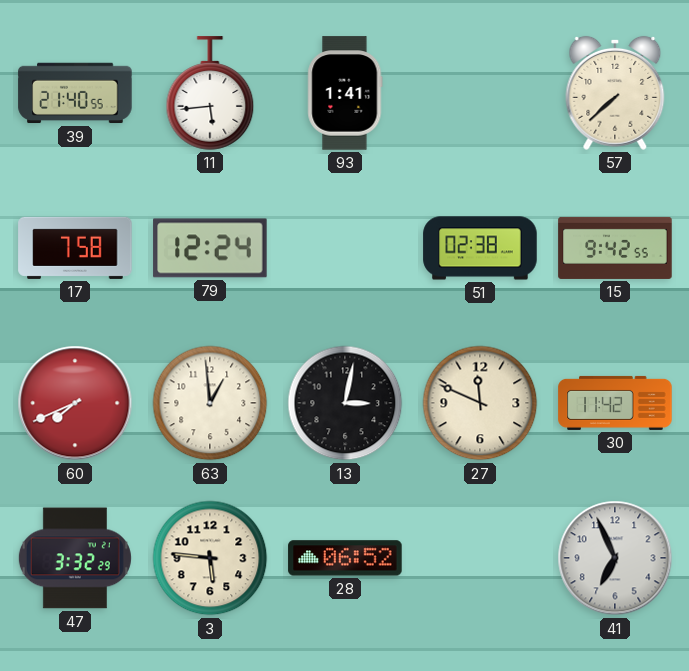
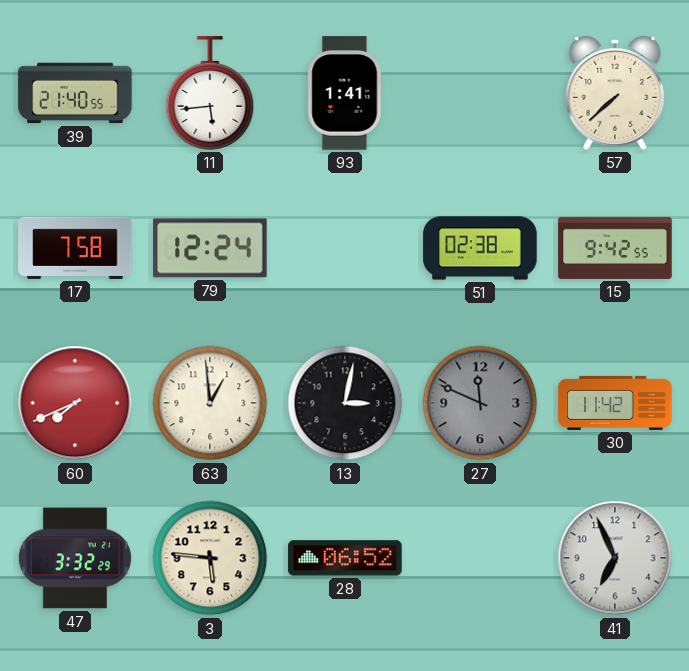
27 dial: cream -> grey
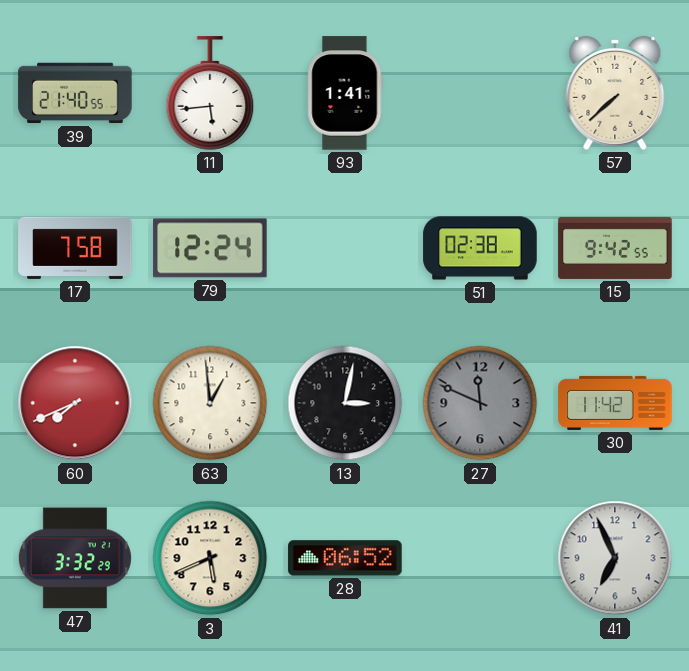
3: 5:46 -> 5:41
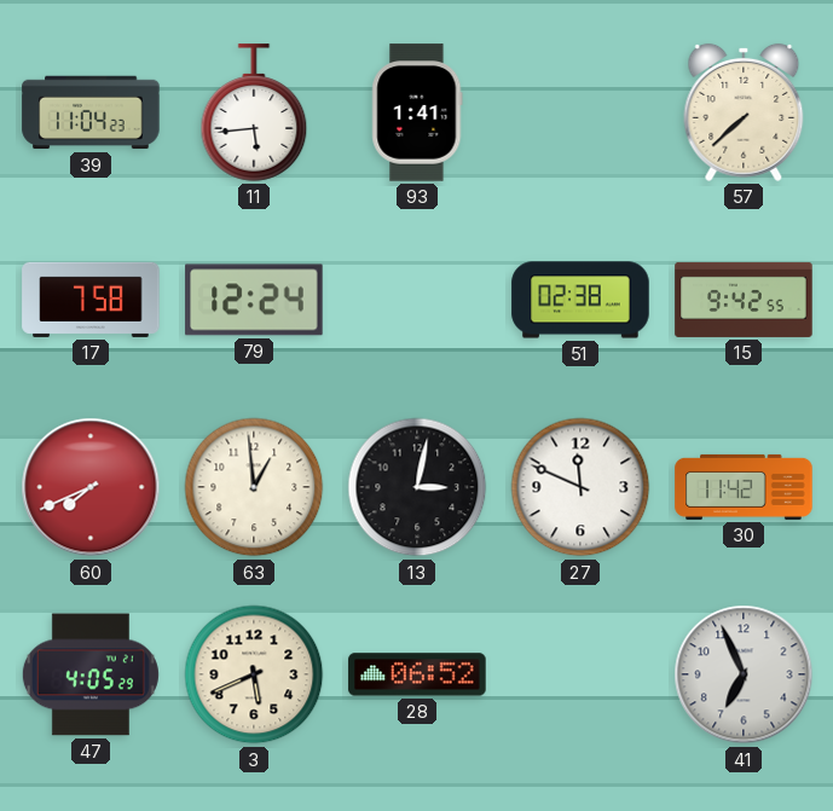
39: 21:40 -> 11:04
27 dial: grey -> white
47: 3:32 -> 4:05
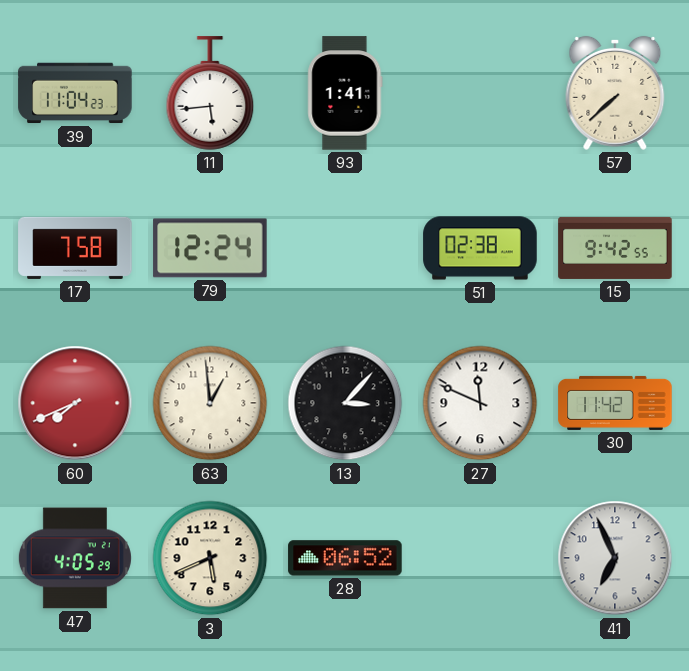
13: 3:02 -> 3:07
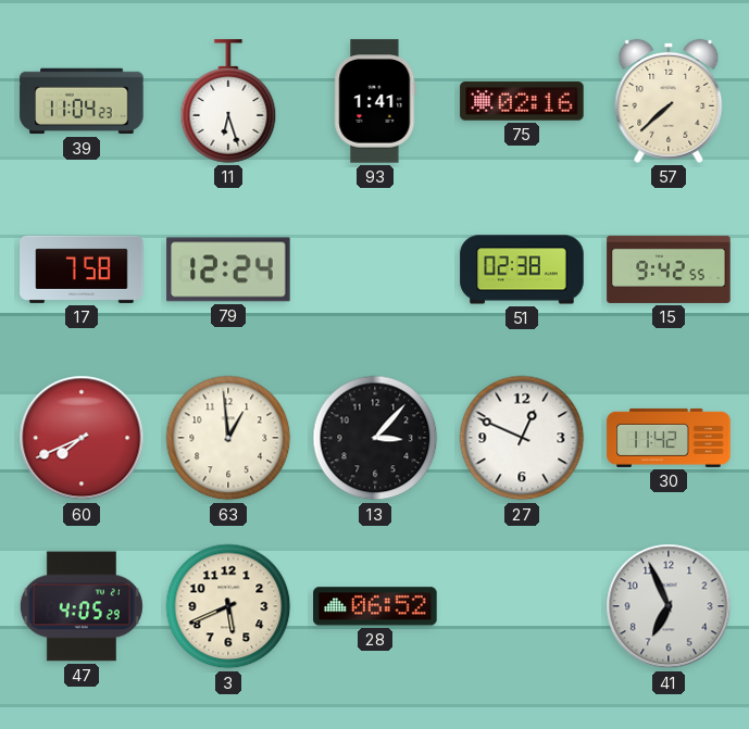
11: 5:44 -> 6:27
75: none -> 02:16
27: 11:49 -> 12:49
